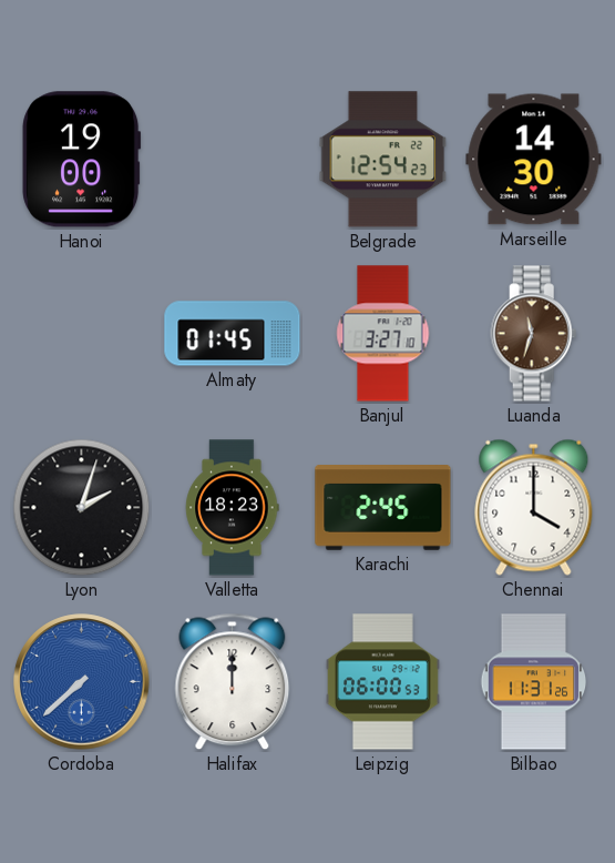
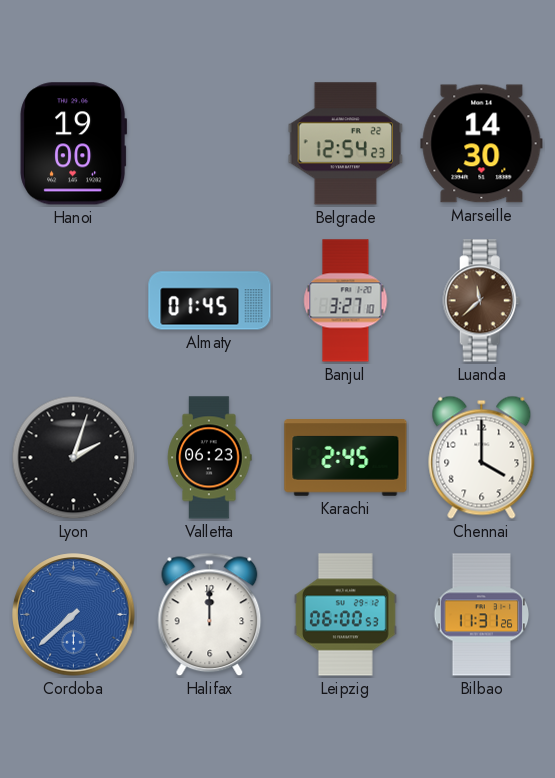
Luanda: 11:33 -> 11:38
Valletta: 18:23 -> 06:23
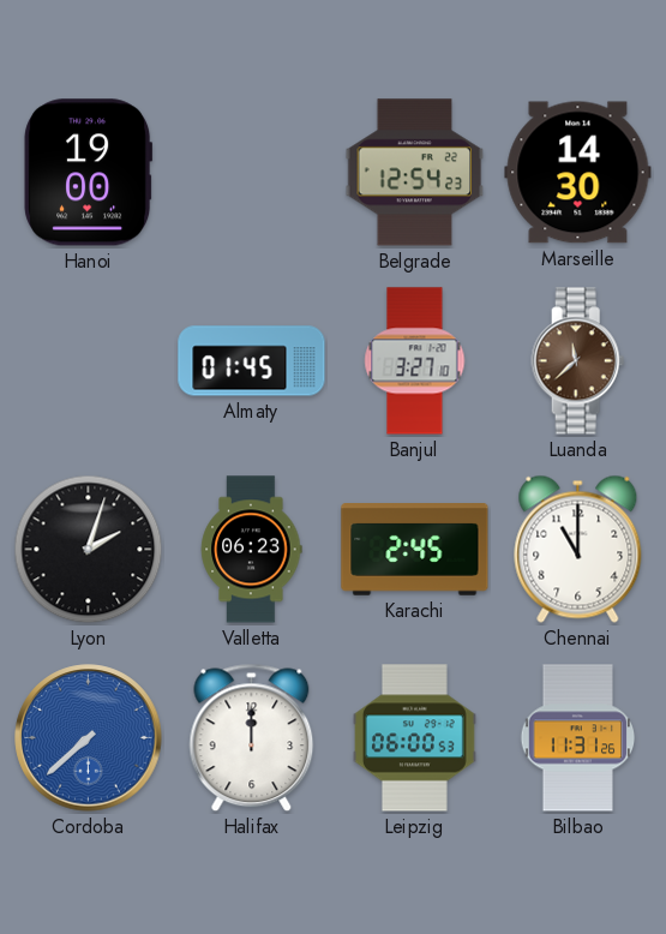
Chennai: 4:00 -> 11:00
